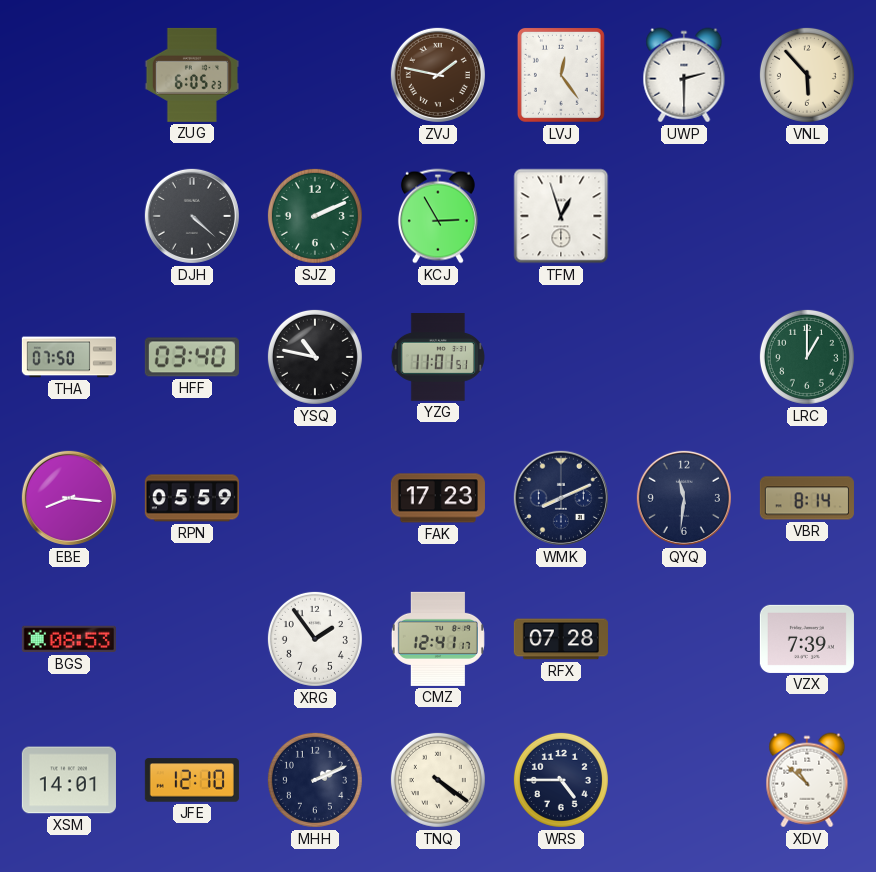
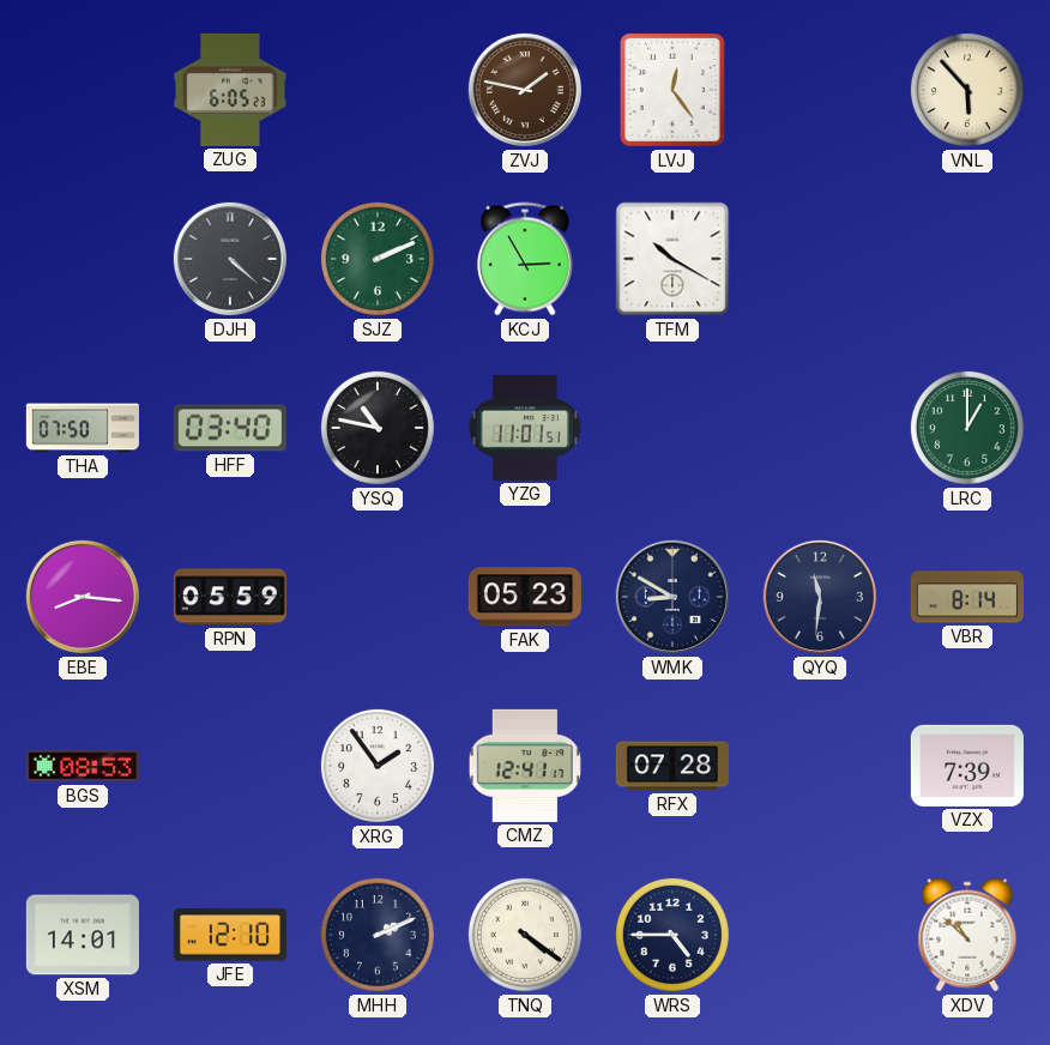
UWP: 2:30 -> none
TFM: 12:57 -> 10:20
FAK: 17:23 -> 05:23
WMK: 8:11 -> 8:50
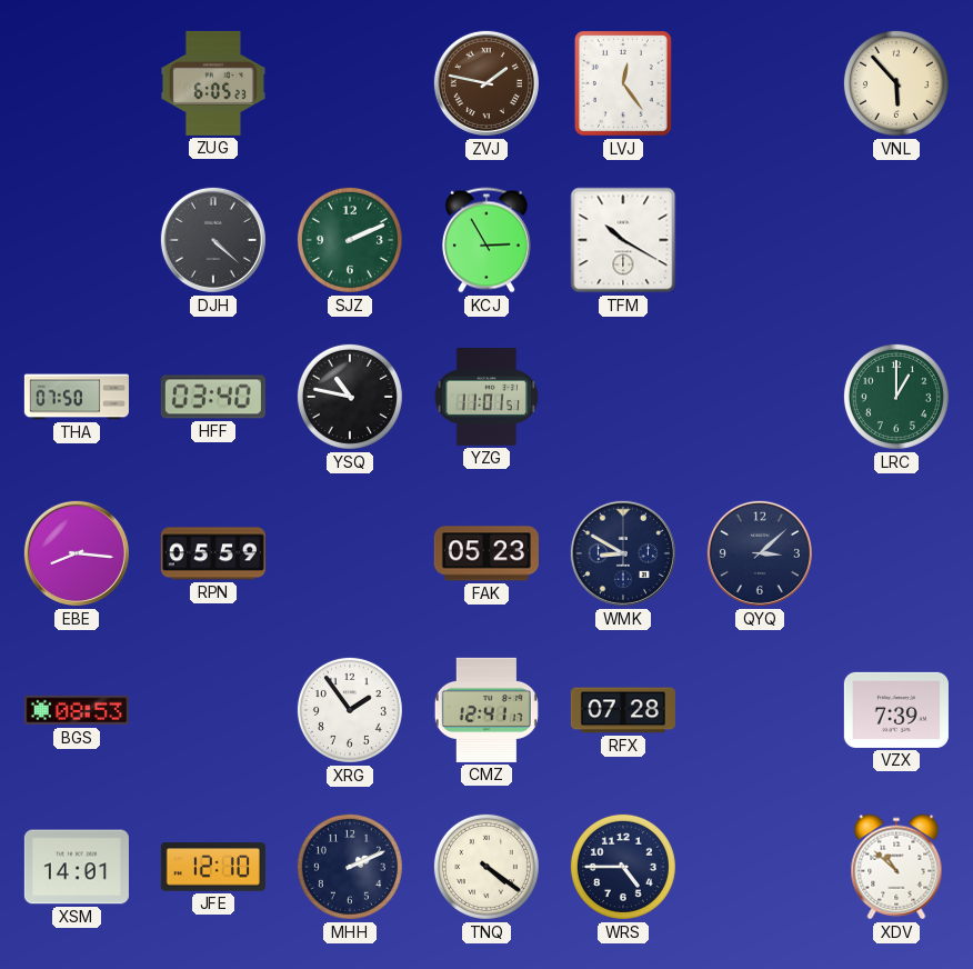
QYQ: 11:31 -> 3:08
VBR: 8:14 -> none
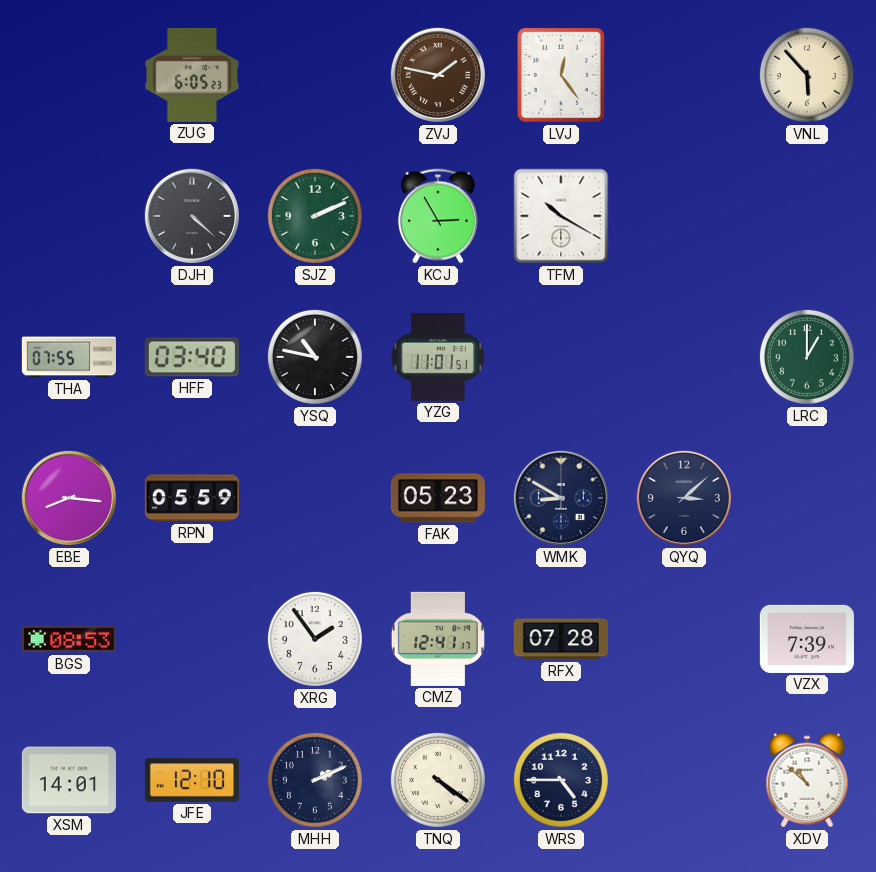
THA: 07:50 -> 07:55
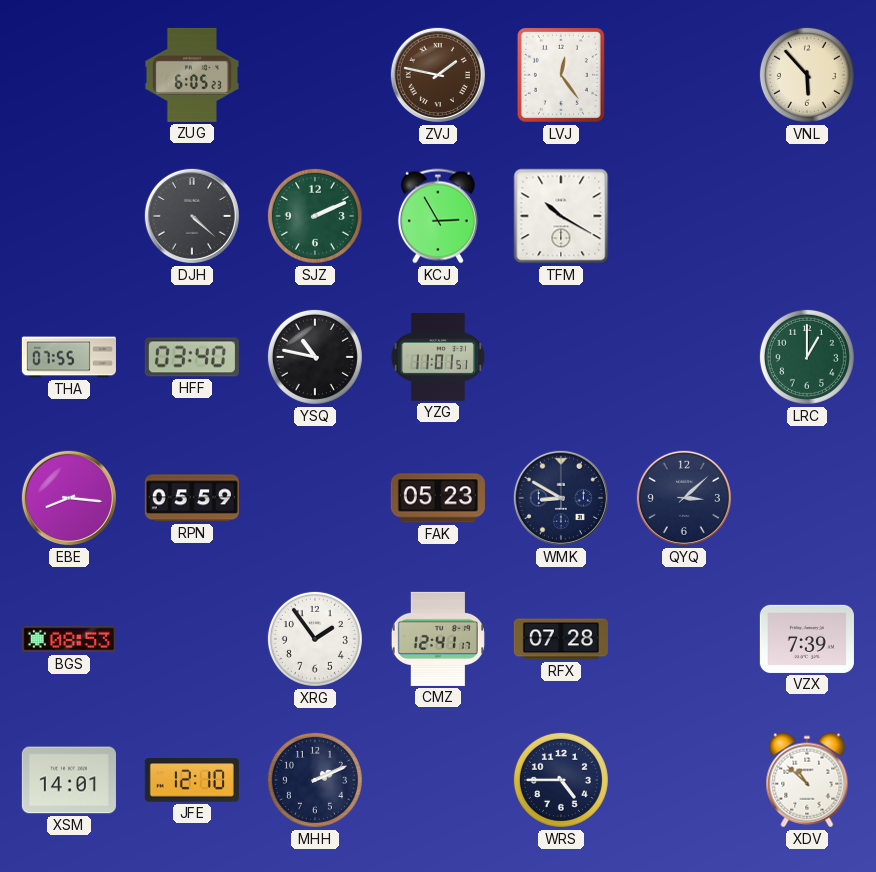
TNQ: 4:21 -> none
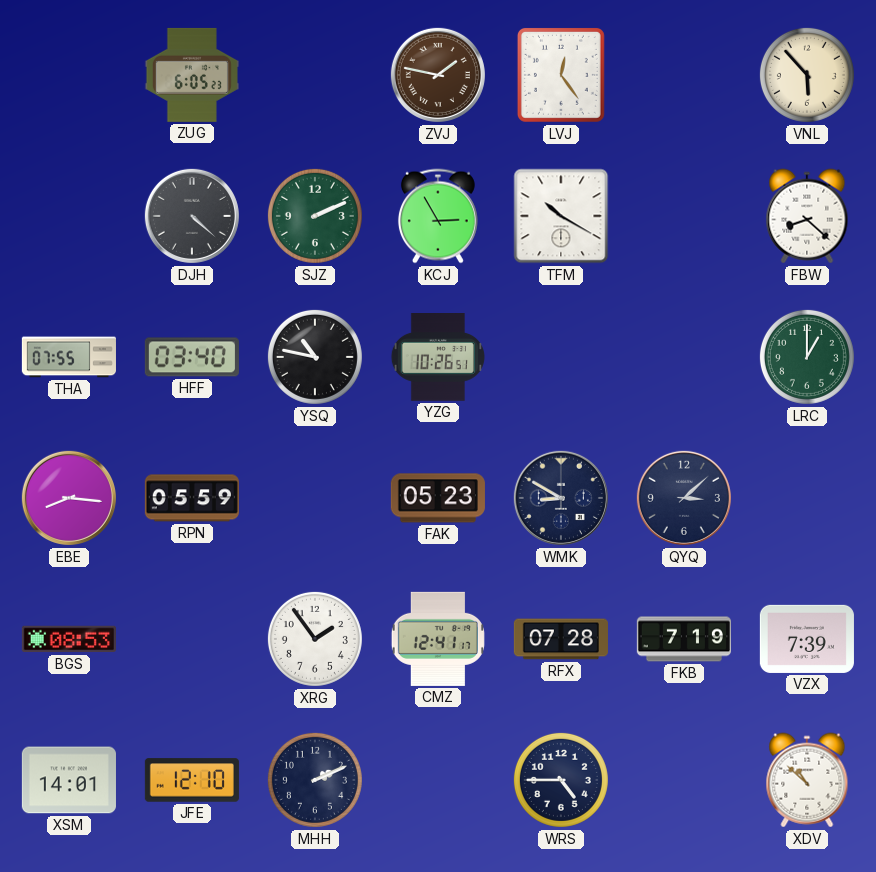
FBW: none -> 8:22
YZG: 11:01 -> 10:26
FKB: none -> 7:19
